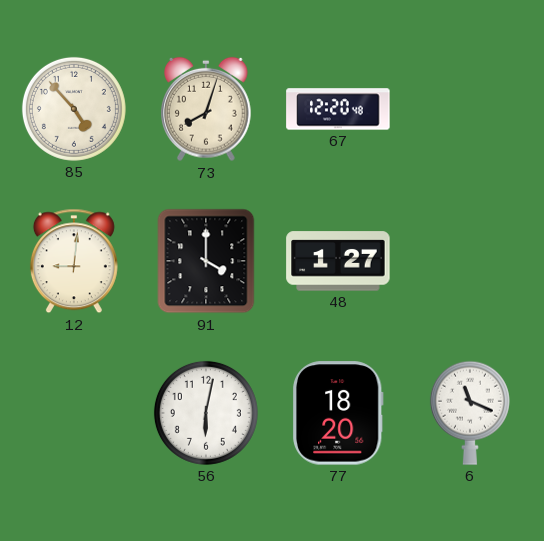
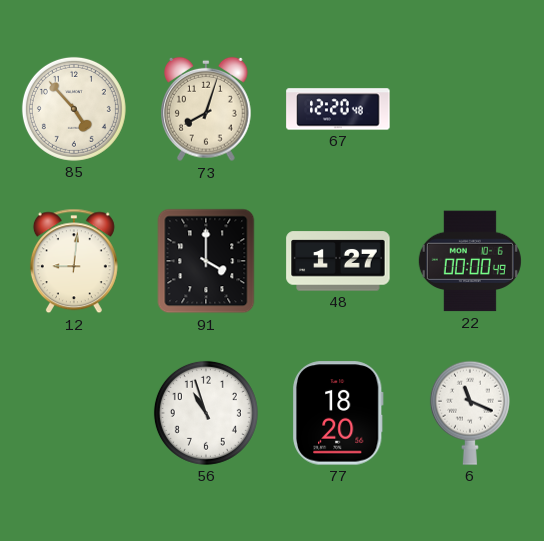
22: none -> 00:00
56: 6:02 -> 10:57
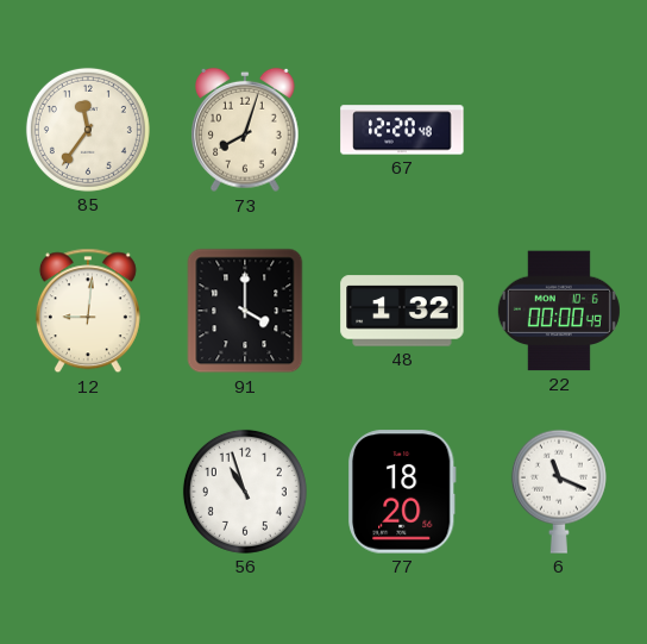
85: 4:53 -> 11:36
48: 1:27 -> 1:32
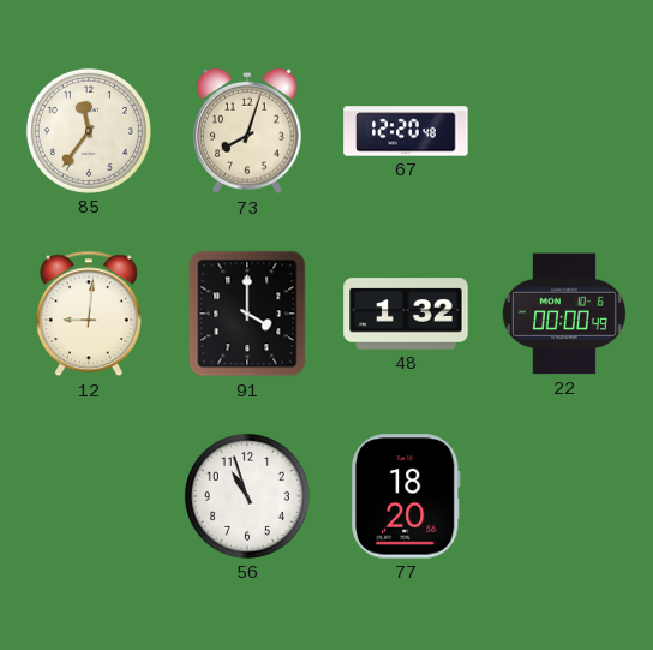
6: 11:19 -> none
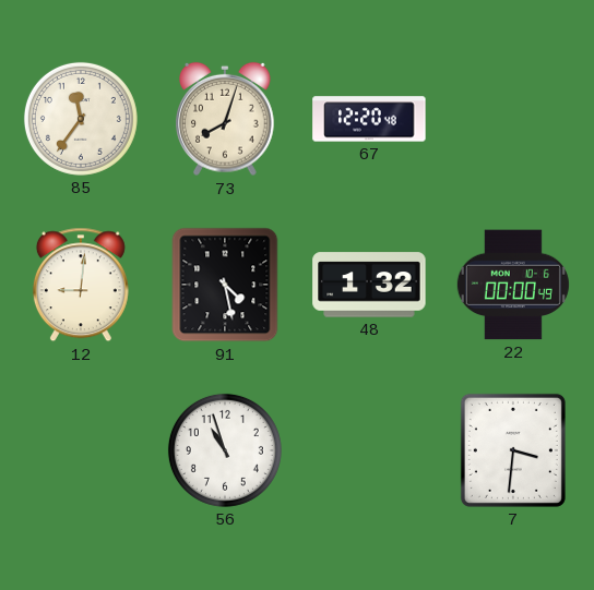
91: 4:00 -> 4:28
77: 18:20 -> none
7: none -> 3:31
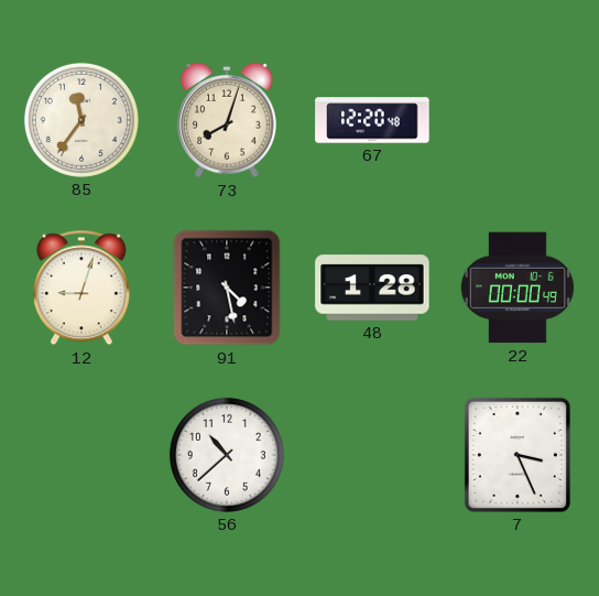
12: 9:01 -> 9:03
48: 1:32 -> 1:28
56: 10:57 -> 10:38
7: 3:31 -> 3:26
